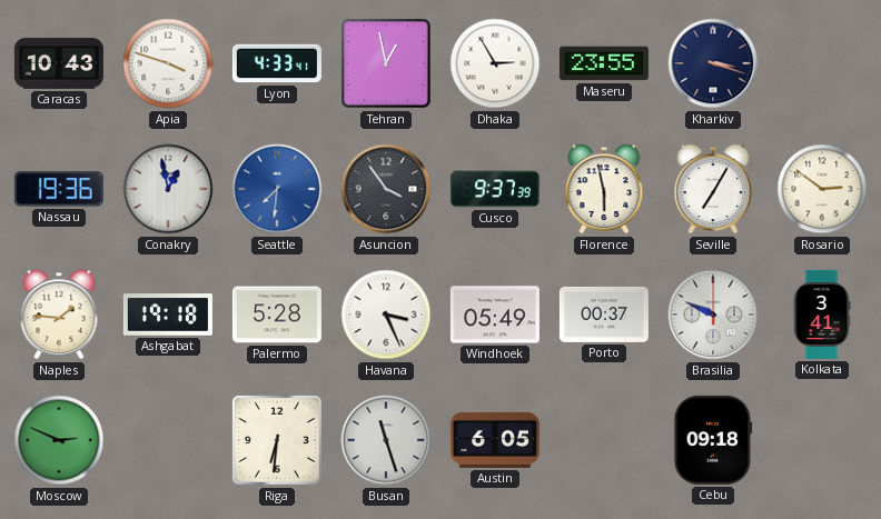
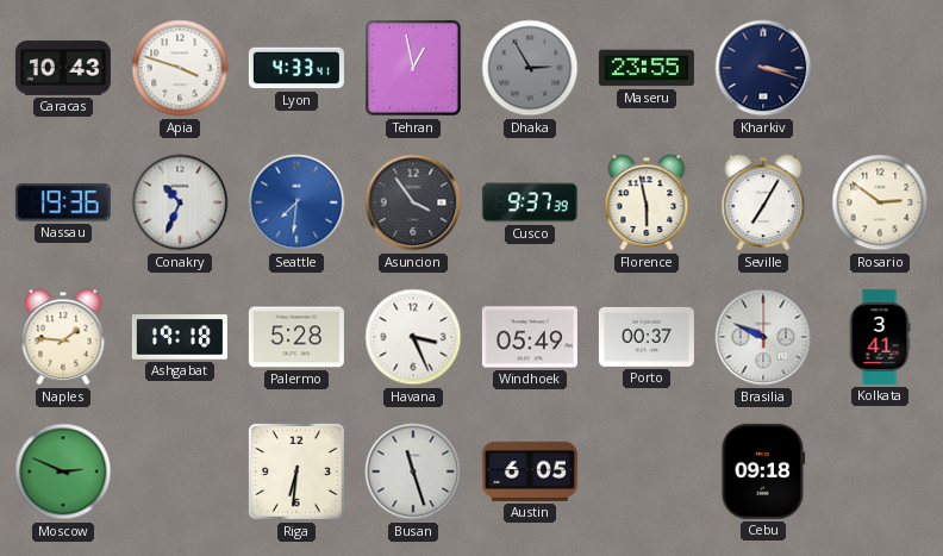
Dhaka dial: white -> grey
Conakry: 12:58 -> 10:34
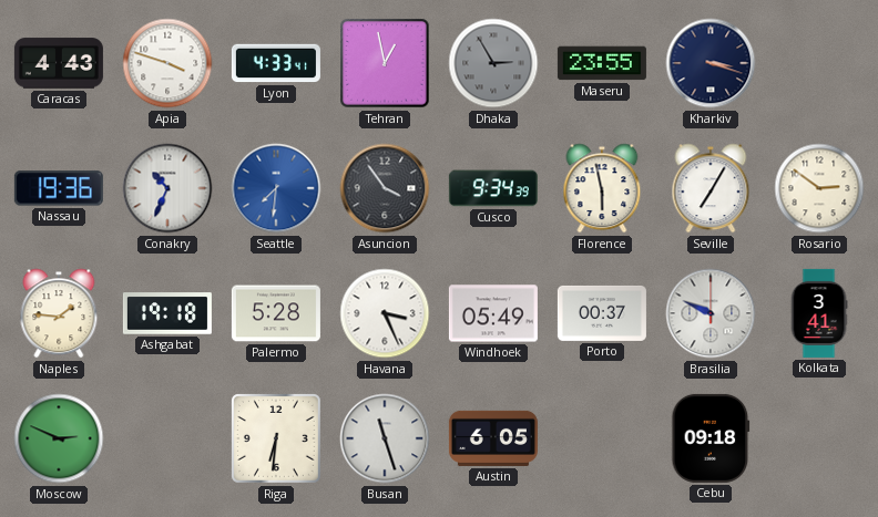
Caracas: 10:43 -> 4:43
Cusco: 9:37 -> 9:34
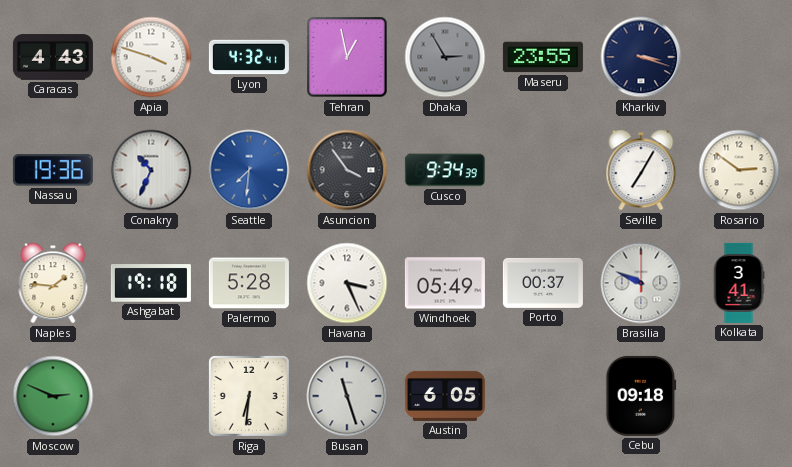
Lyon: 4:33 -> 4:32
Florence: 5:58 -> none
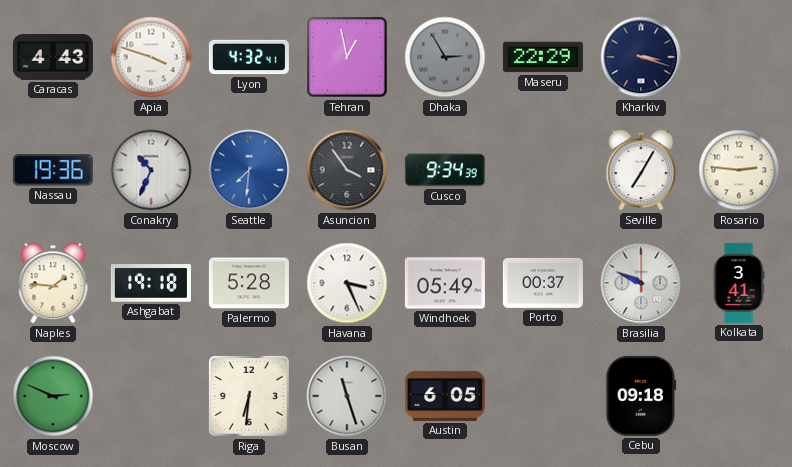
Maseru: 23:55 -> 22:29
Rosario: 2:51 -> 2:46
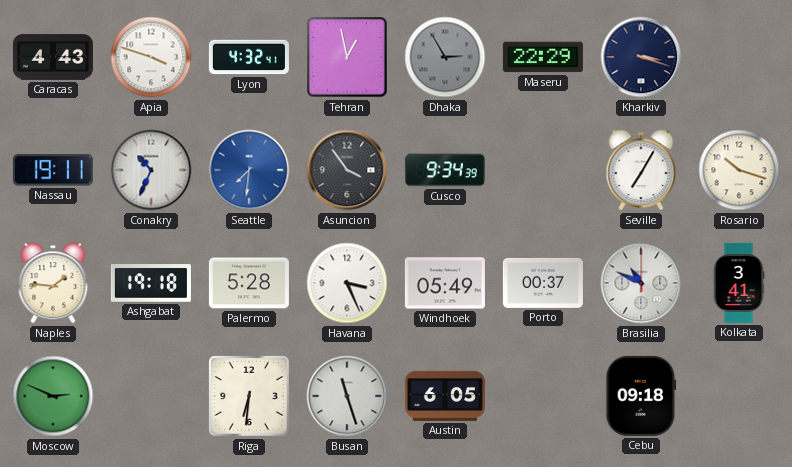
Nassau: 19:36 -> 19:11
Rosario: 2:46 -> 10:18
Brasilia: 9:49 -> 10:49
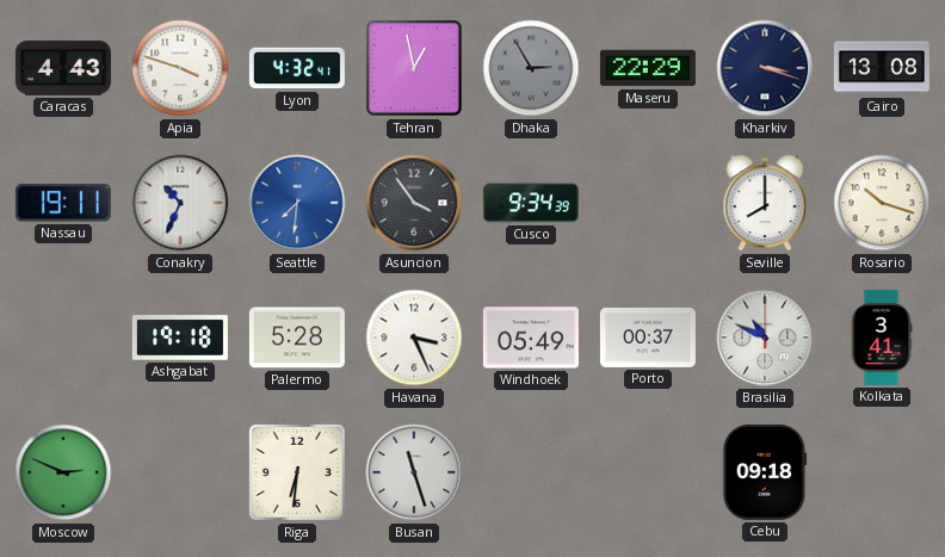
Cairo: none -> 13:08
Seville: 7:05 -> 8:00
Naples: 1:46 -> none
Austin: 6:05 -> none
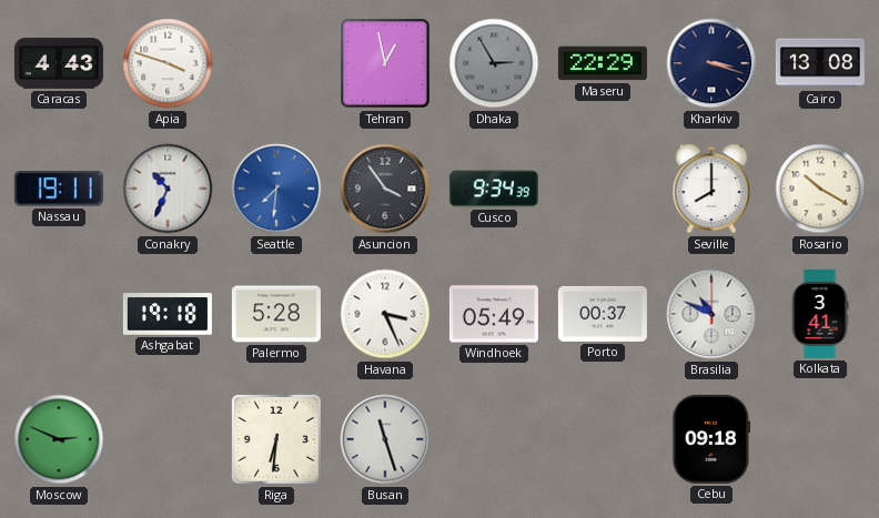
Lyon: 4:32 -> none
Rosario: 10:18 -> 10:20
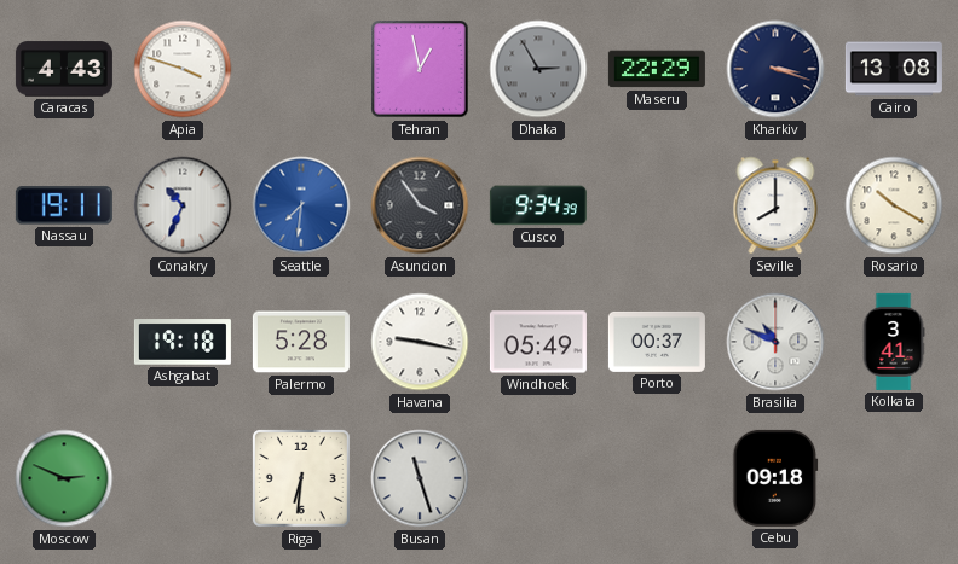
Havana: 3:26 -> 9:17
